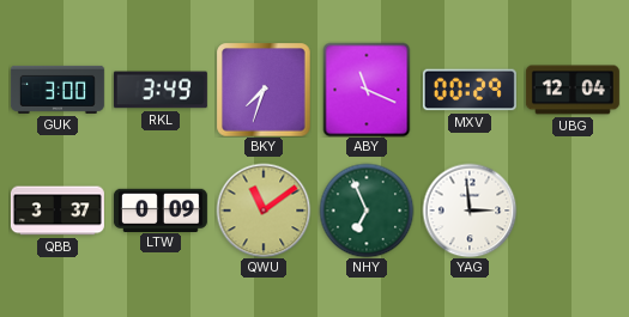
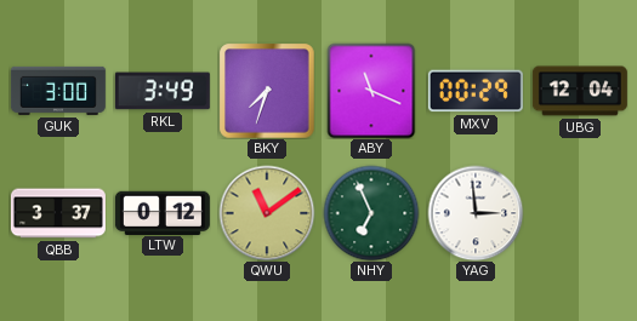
LTW: 0:09 -> 0:12
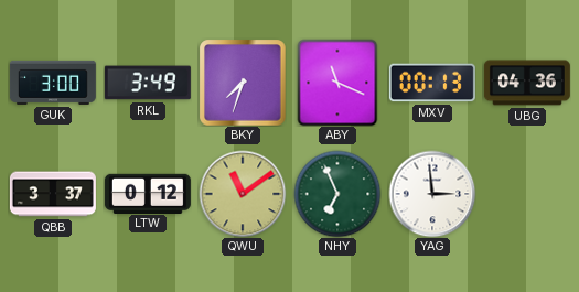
MXV: 00:29 -> 00:13
UBG: 12:04 -> 04:36
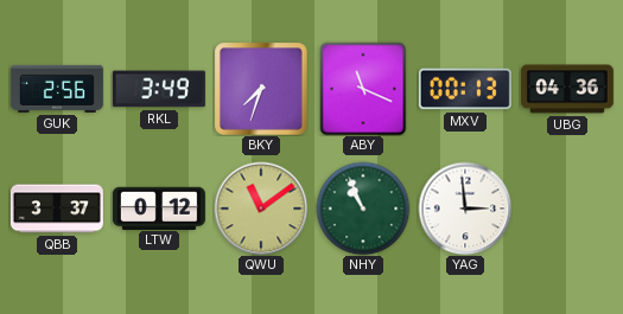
GUK: 3:00 -> 2:56
NHY: 6:56 -> 10:56
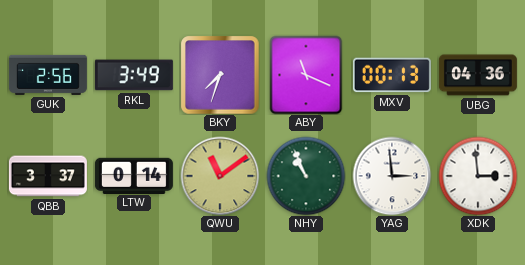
LTW: 0:12 -> 0:14
XDK: none -> 2:59
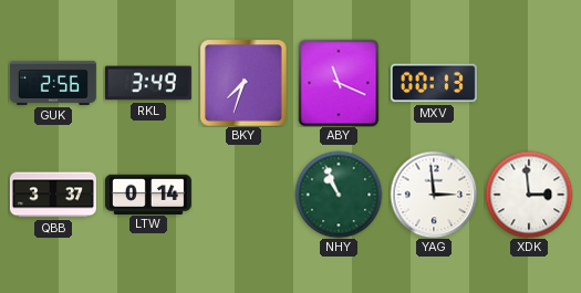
UBG: 04:36 -> none
QWU: 11:09 -> none
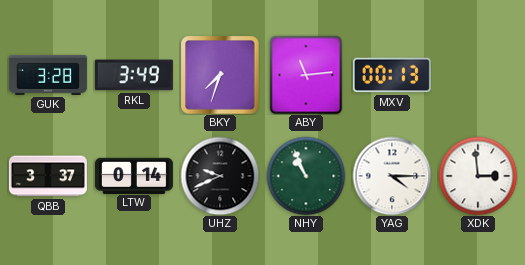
GUK: 2:56 -> 3:28
ABY: 11:19 -> 11:14
UHZ: none -> 9:41
YAG: 2:59 -> 4:15
